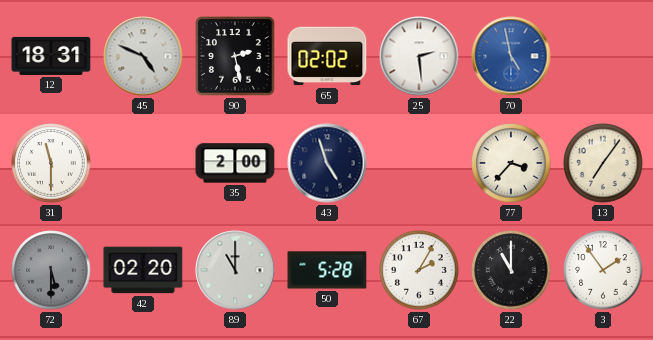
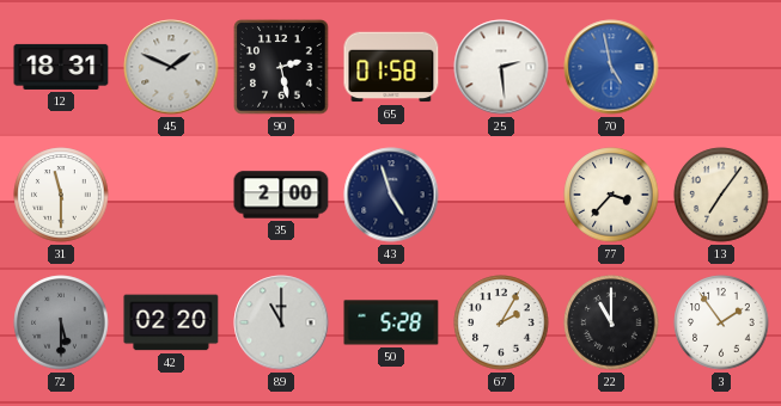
45: 4:49 -> 1:49
65: 02:02 -> 01:58
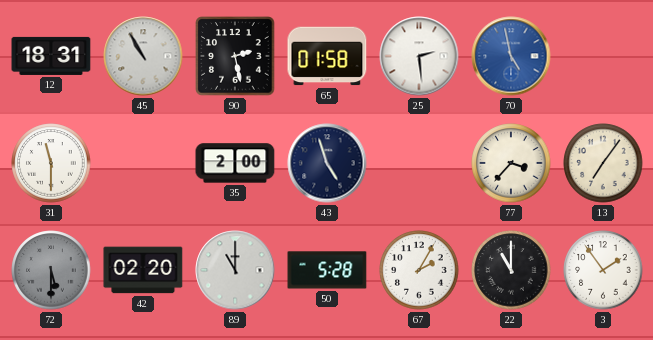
45: 1:49 -> 10:55
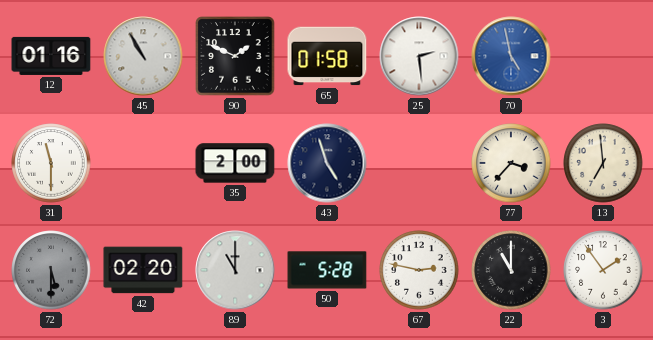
12: 18:31 -> 01:16
90: 2:28 -> 1:49
13: 7:06 -> 6:59
67: 2:05 -> 2:47
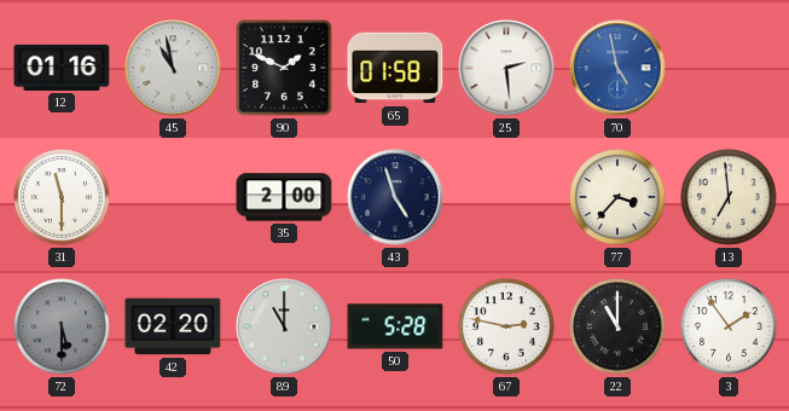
45: 10:55 -> 10:58
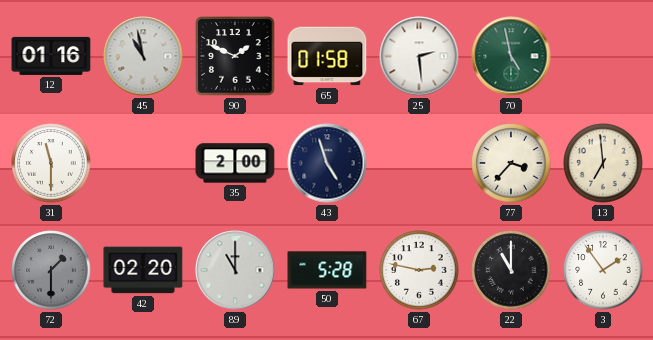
70 dial: blue -> green
72: 5:30 -> 1:30
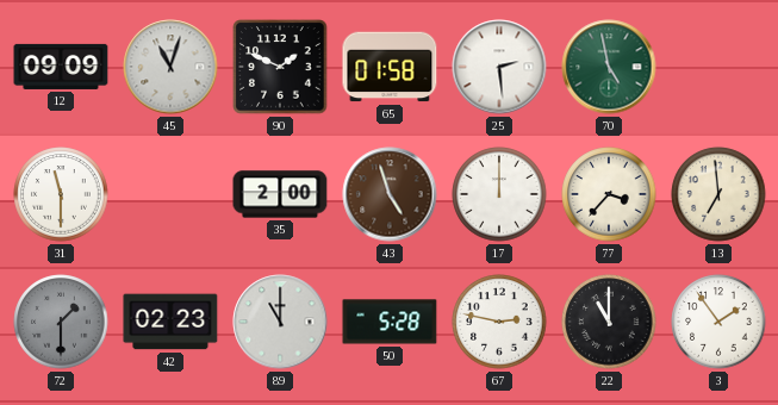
12: 01:16 -> 09:09
45: 10:58 -> 11:03
43 dial: navy -> brown
17: none -> 12:00
42: 02:20 -> 02:23
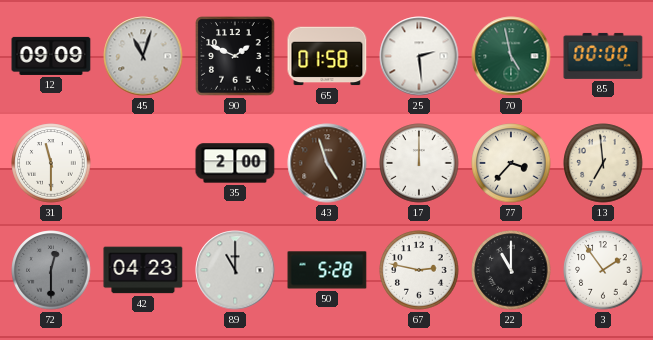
85: none -> 00:00
72: 1:30 -> 12:30
42: 02:23 -> 04:23
